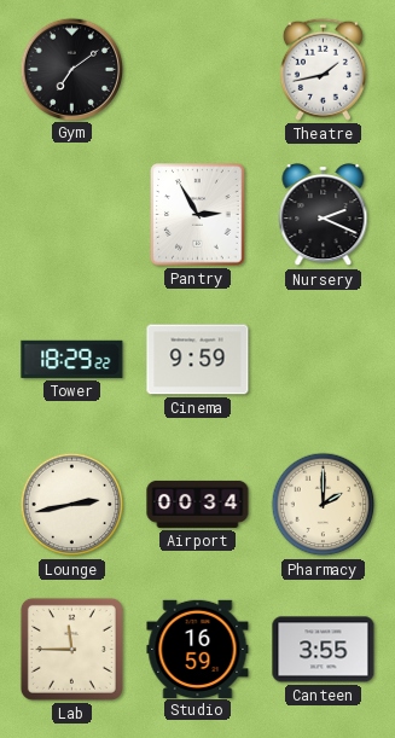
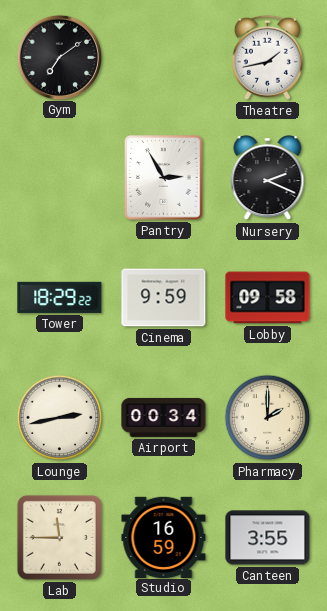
Lobby: none -> 09:58
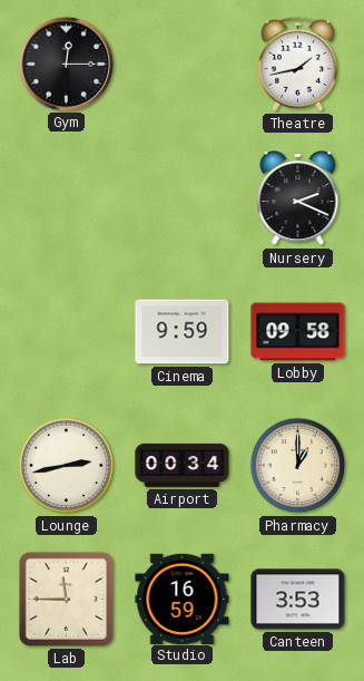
Gym: 7:09 -> 12:15
Pantry: 2:55 -> none
Tower: 18:29 -> none
Pharmacy: 2:00 -> 1:00
Canteen: 3:55 -> 3:53
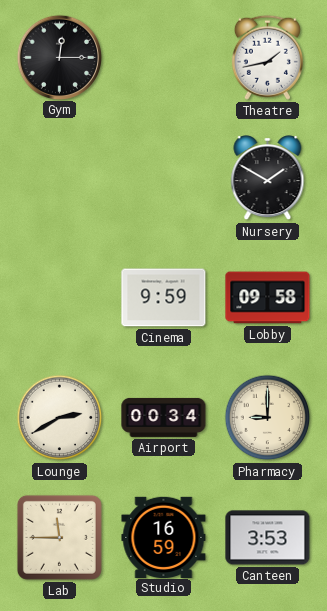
Nursery: 2:19 -> 1:50
Lounge: 2:43 -> 2:40
Pharmacy: 1:00 -> 9:00
